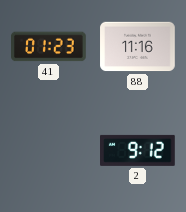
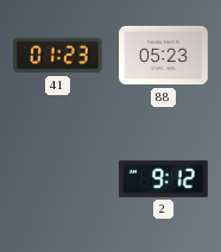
88: 11:16 -> 05:23
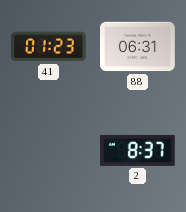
88: 05:23 -> 06:31
2: 9:12 -> 8:37
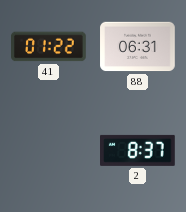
41: 01:23 -> 01:22
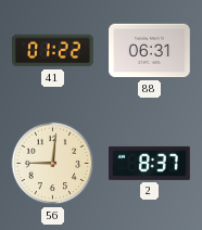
56: none -> 9:01
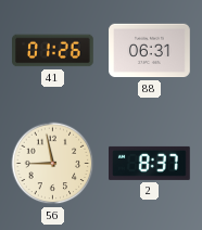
41: 01:22 -> 01:26
56: 9:01 -> 8:58
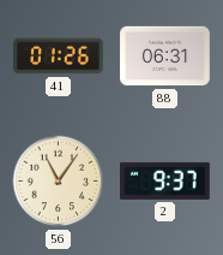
56: 8:58 -> 11:06
2: 8:37 -> 9:37
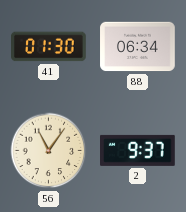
41: 01:26 -> 01:30
88: 06:31 -> 06:34
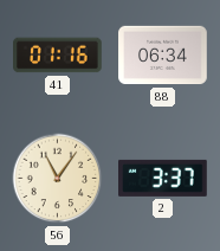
41: 01:30 -> 01:16
2: 9:37 -> 3:37
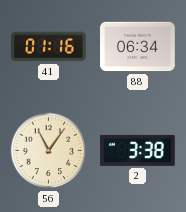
2: 3:37 -> 3:38
